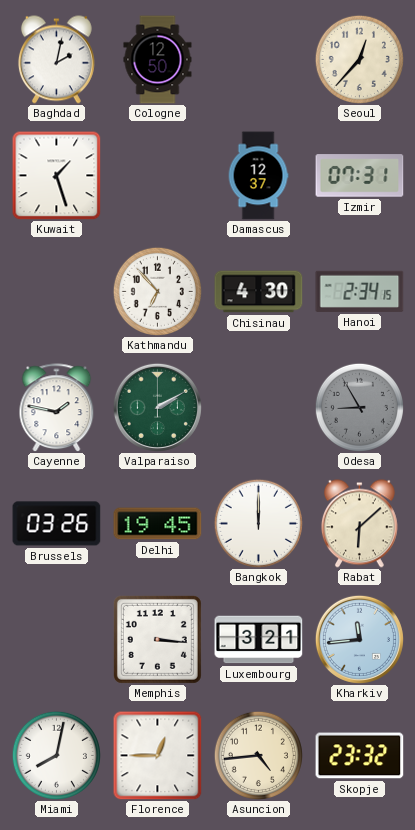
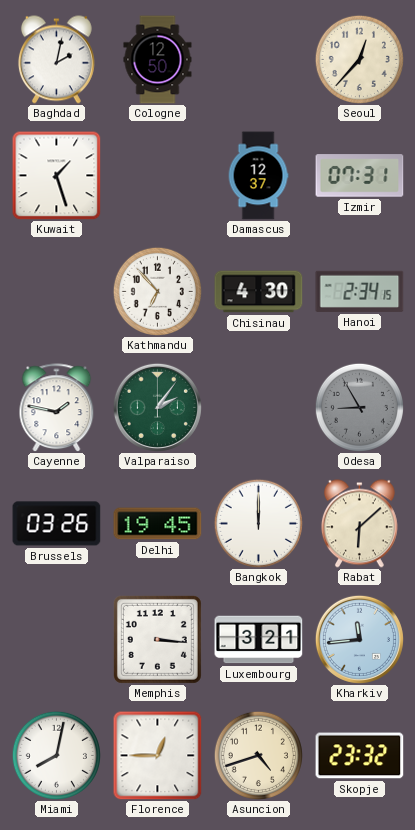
Valparaiso: 2:10 -> 2:06
Asuncion: 4:44 -> 4:42
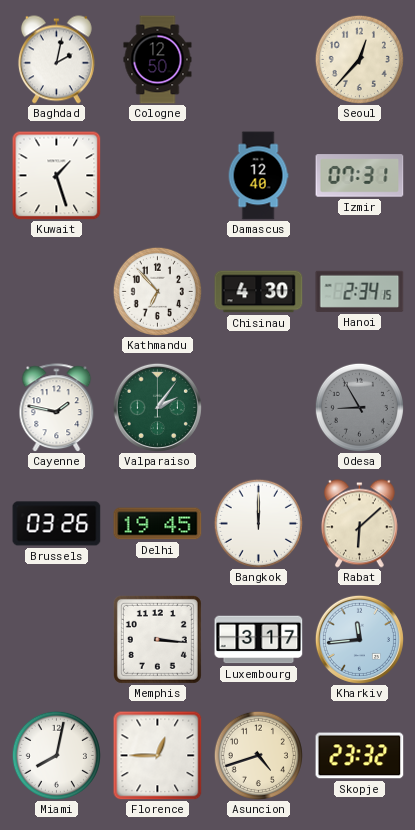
Damascus: 12:37 -> 12:40
Luxembourg: 3:21 -> 3:17
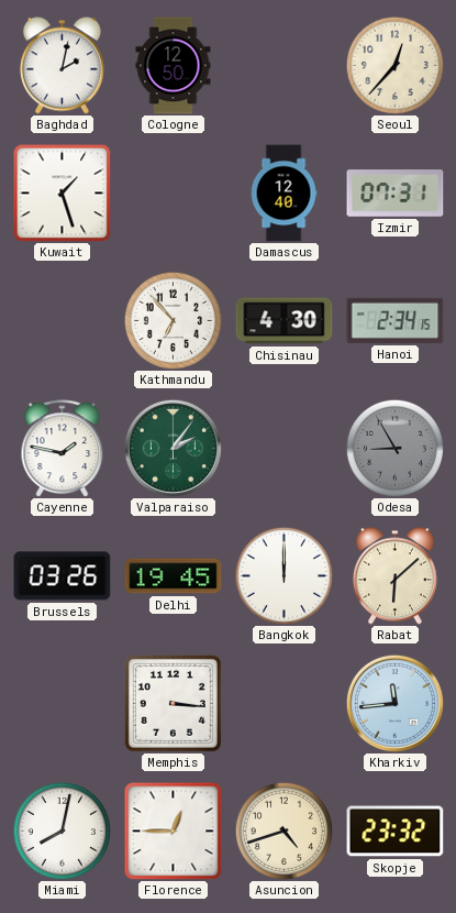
Luxembourg: 3:17 -> none
